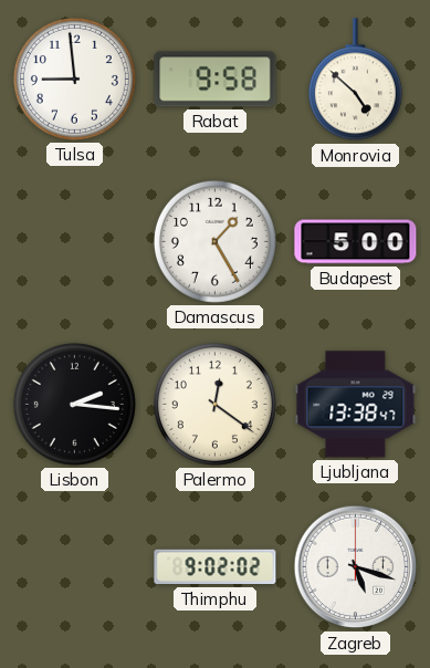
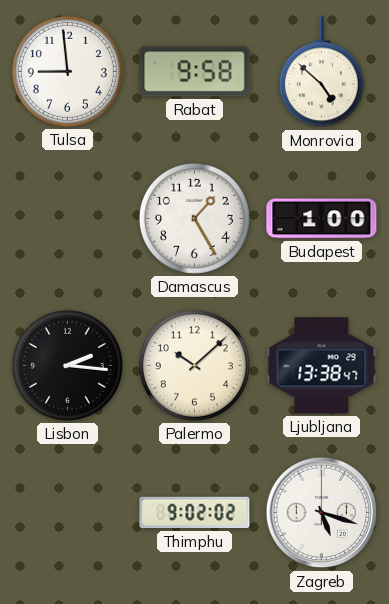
Budapest: 5:00 -> 1:00
Palermo: 12:21 -> 10:08
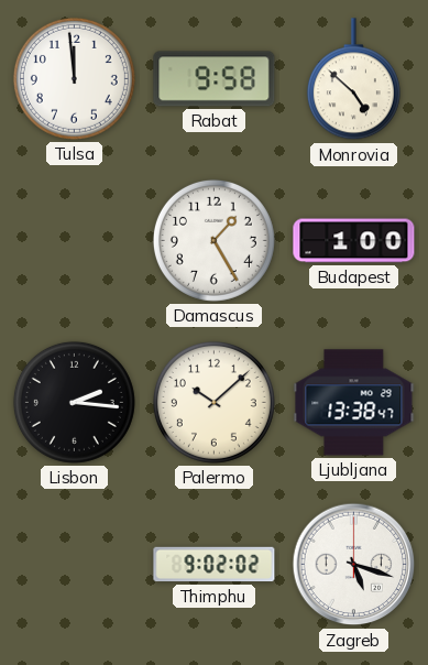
Tulsa: 8:59 -> 11:59
